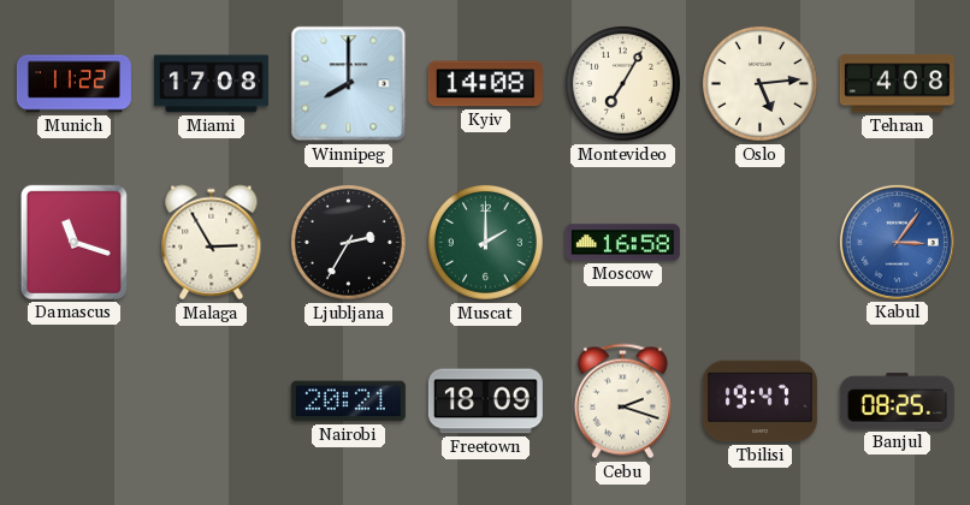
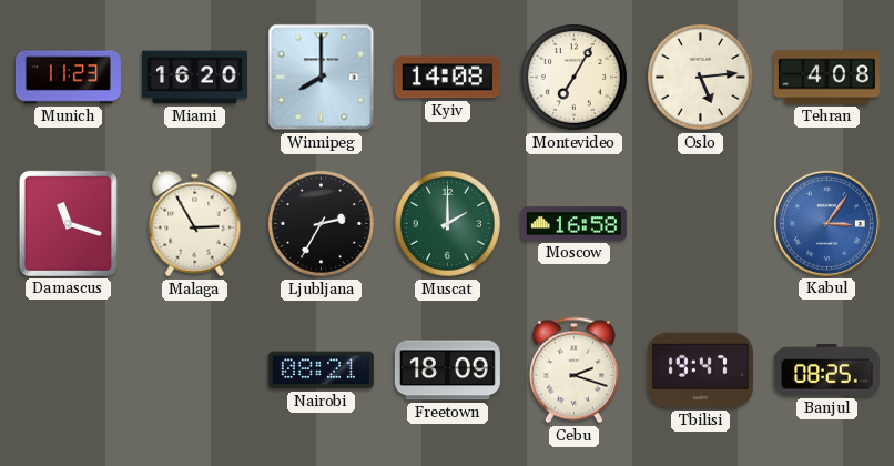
Munich: 11:22 -> 11:23
Miami: 17:08 -> 16:20
Nairobi: 20:21 -> 08:21
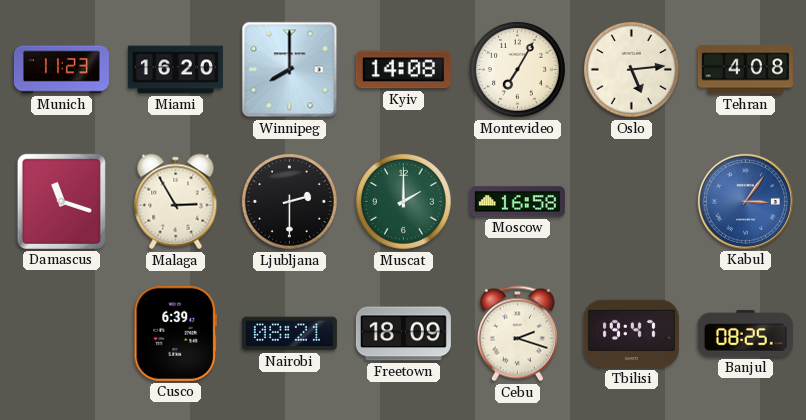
Ljubljana: 2:35 -> 2:30
Cusco: none -> 6:39
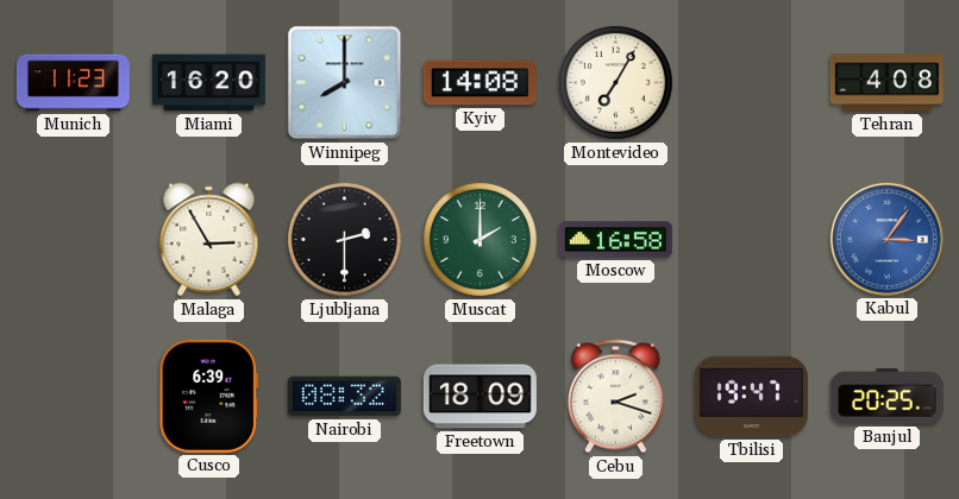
Oslo: 5:14 -> none
Damascus: 11:18 -> none
Nairobi: 08:21 -> 08:32
Banjul: 08:25 -> 20:25
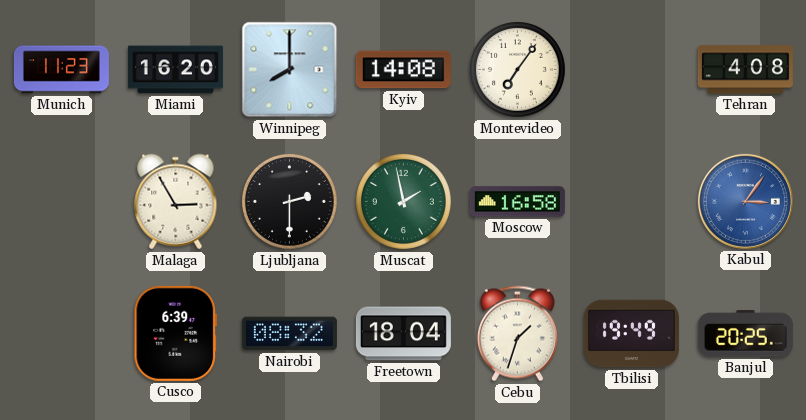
Montevideo: 7:05 -> 7:06
Muscat: 2:00 -> 1:58
Freetown: 18:09 -> 18:04
Cebu: 2:18 -> 1:33
Tbilisi: 19:47 -> 19:49
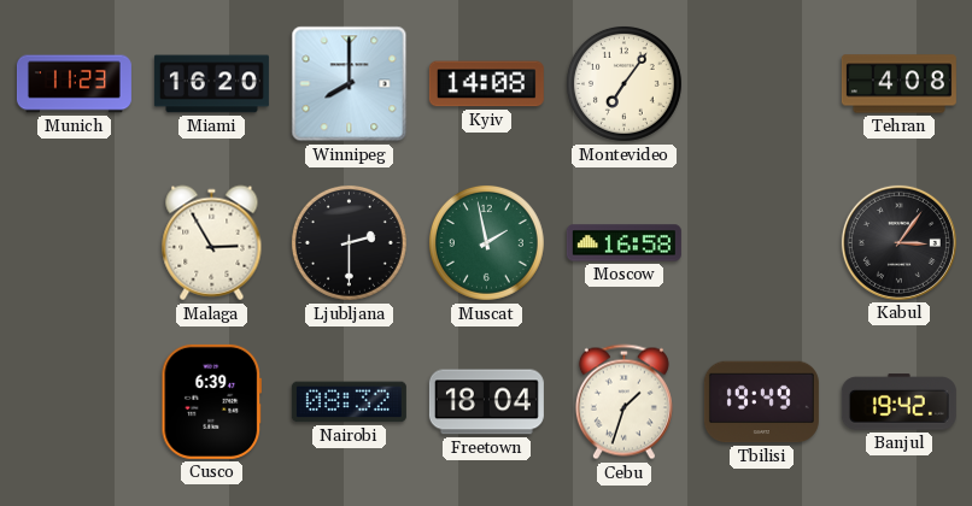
Kabul dial: blue -> black
Banjul: 20:25 -> 19:42
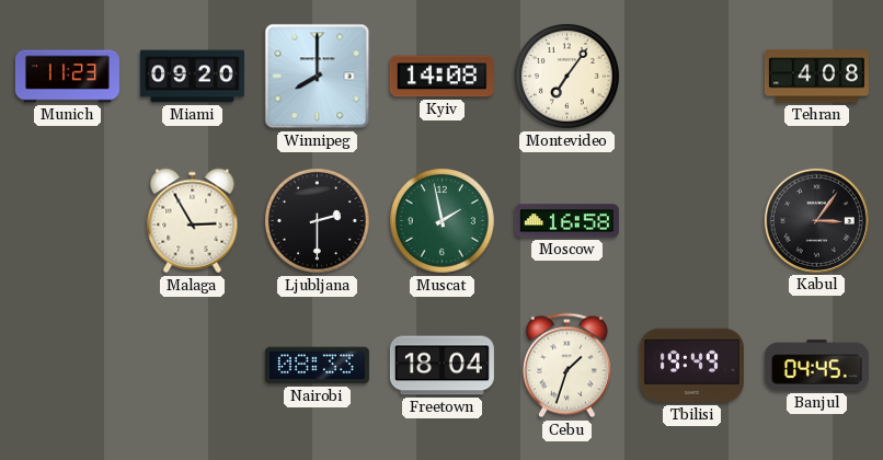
Miami: 16:20 -> 09:20
Cusco: 6:39 -> none
Nairobi: 08:32 -> 08:33
Banjul: 19:42 -> 04:45
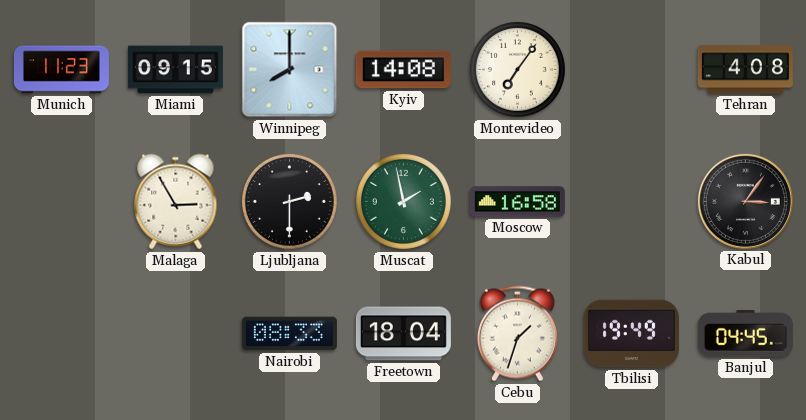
Miami: 09:20 -> 09:15
